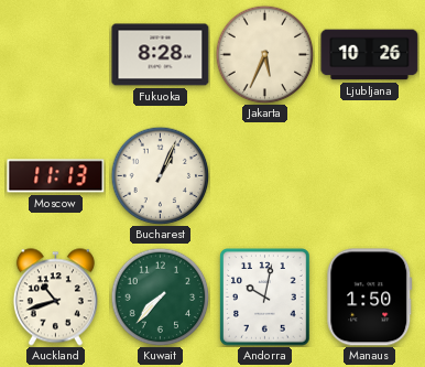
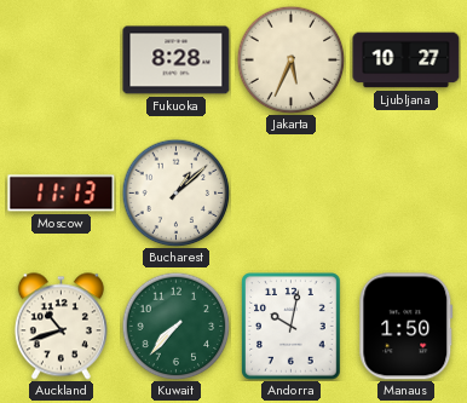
Ljubljana: 10:26 -> 10:27
Bucharest: 1:04 -> 1:08
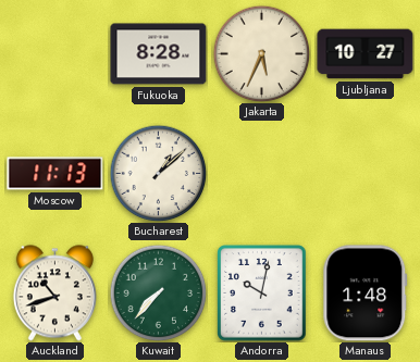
Manaus: 1:50 -> 1:48
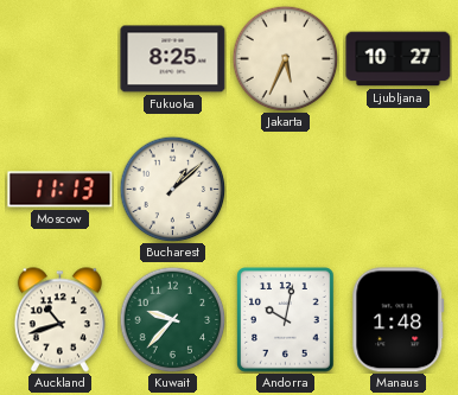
Fukuoka: 8:28 -> 8:25
Kuwait: 7:37 -> 9:37
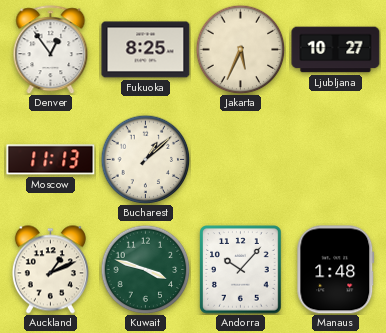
Denver: none -> 12:54
Auckland: 10:42 -> 1:11
Kuwait: 9:37 -> 3:48
Andorra: 10:02 -> 10:07
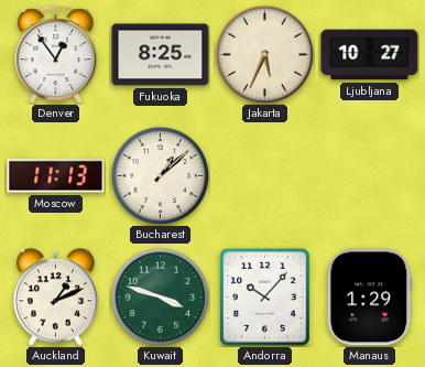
Manaus: 1:48 -> 1:29
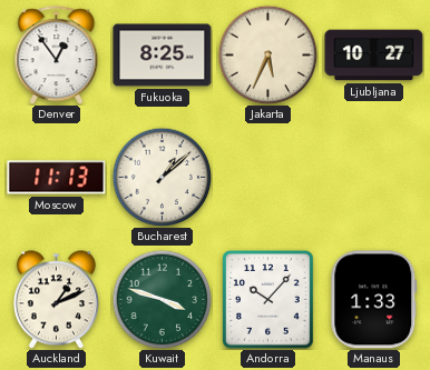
Manaus: 1:29 -> 1:33
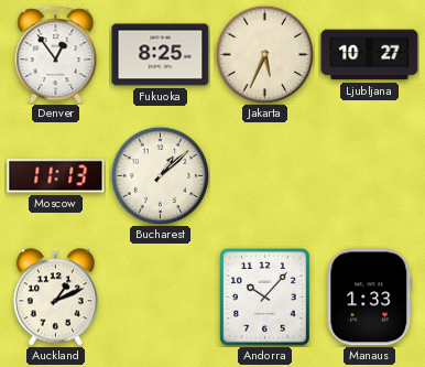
Kuwait: 3:48 -> none
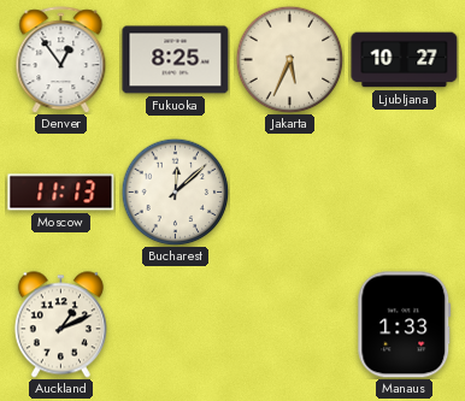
Bucharest: 1:08 -> 12:08
Andorra: 10:07 -> none
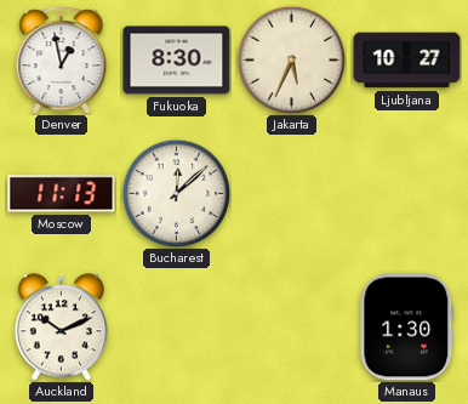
Denver: 12:54 -> 12:58
Fukuoka: 8:25 -> 8:30
Auckland: 1:11 -> 10:11
Manaus: 1:33 -> 1:30
